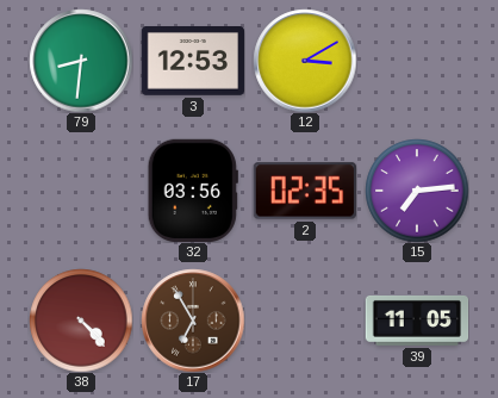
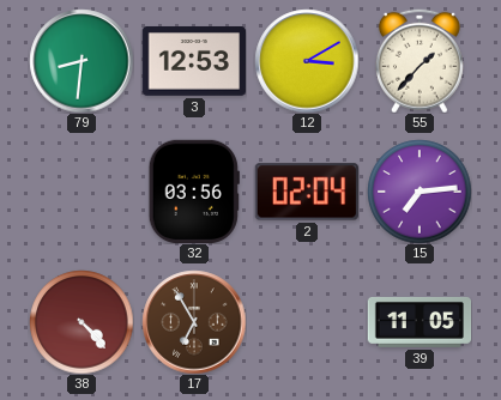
55: none -> 1:37
2: 02:35 -> 02:04
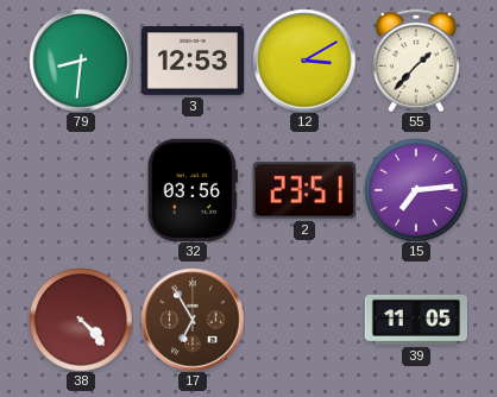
2: 02:04 -> 23:51
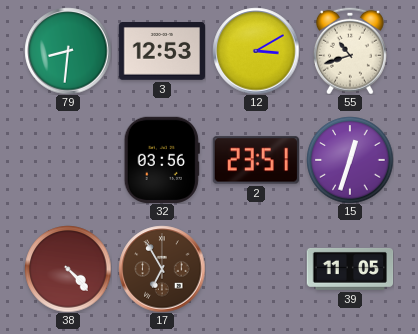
55: 1:37 -> 10:42
15: 7:14 -> 12:33
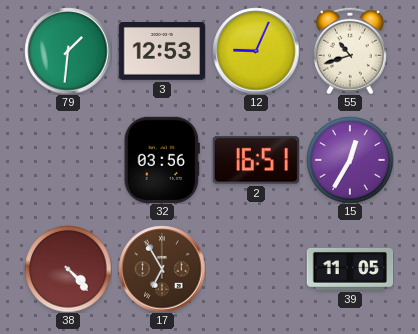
79: 8:31 -> 1:31
12: 3:10 -> 9:04
2: 23:51 -> 16:51
15: 12:33 -> 12:35
